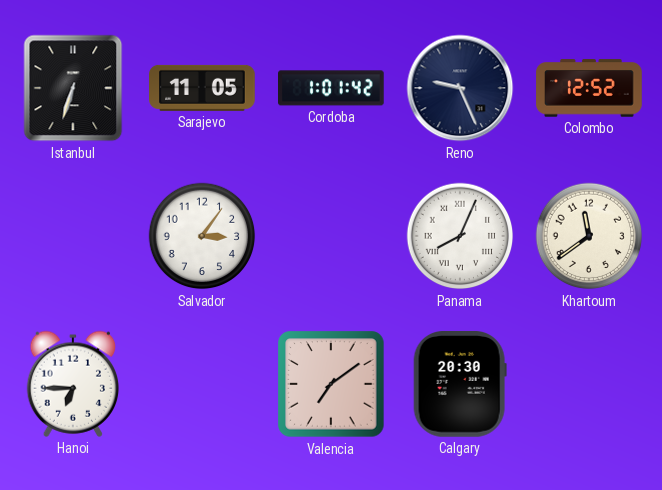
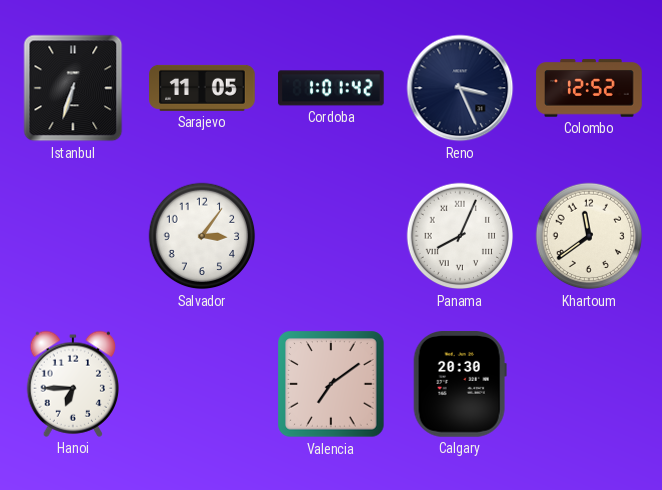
Reno: 9:26 -> 3:26
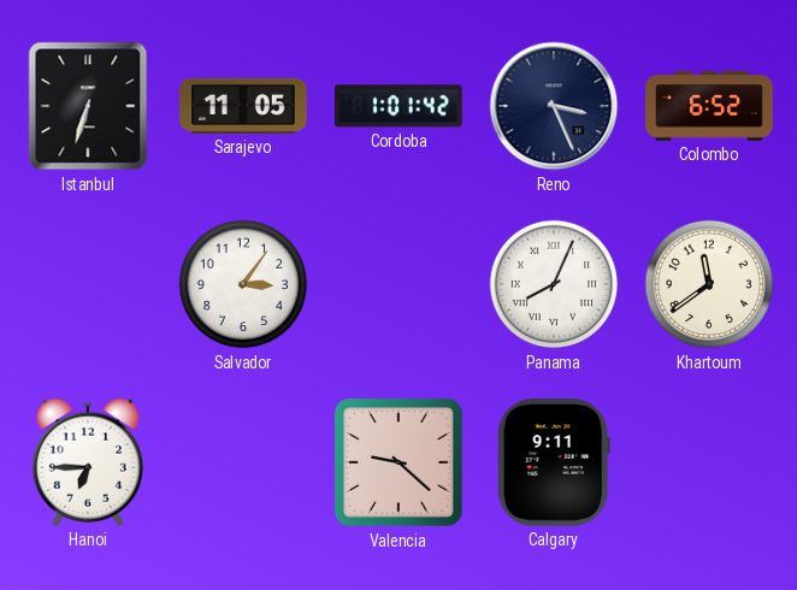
Colombo: 12:52 -> 6:52
Valencia: 7:09 -> 9:22
Calgary: 20:30 -> 9:11
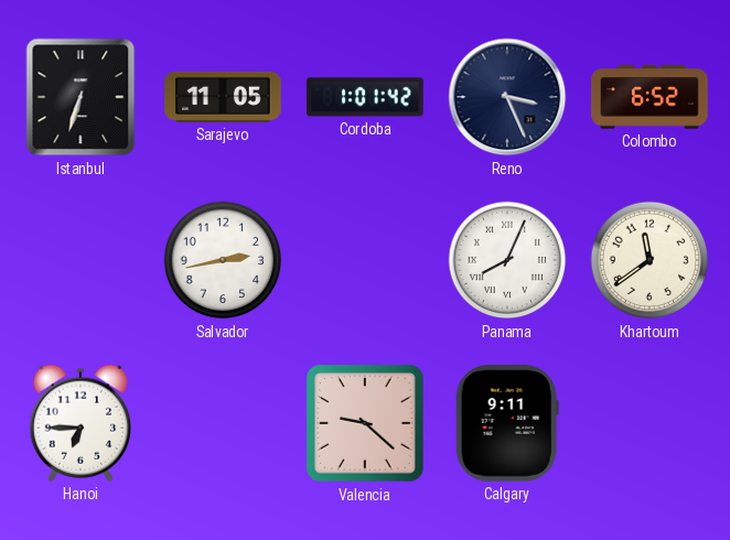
Salvador: 3:06 -> 2:43
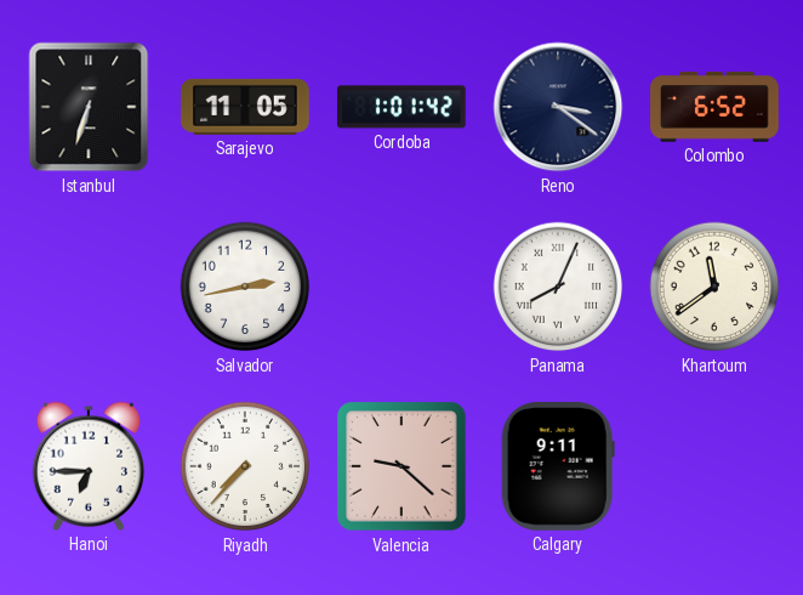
Reno: 3:26 -> 3:21
Riyadh: none -> 7:37
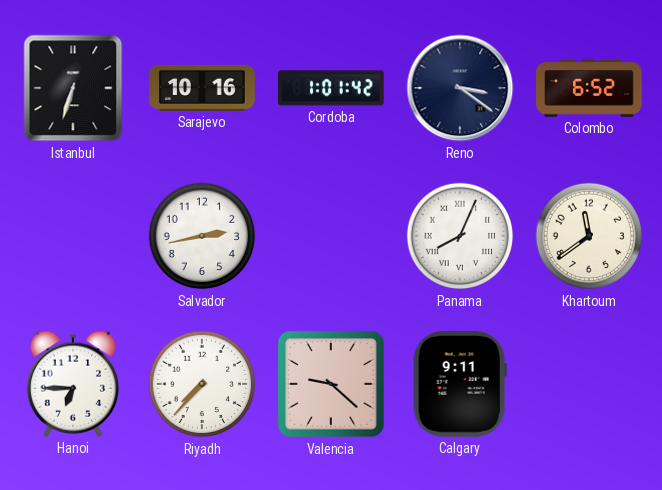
Sarajevo: 11:05 -> 10:16
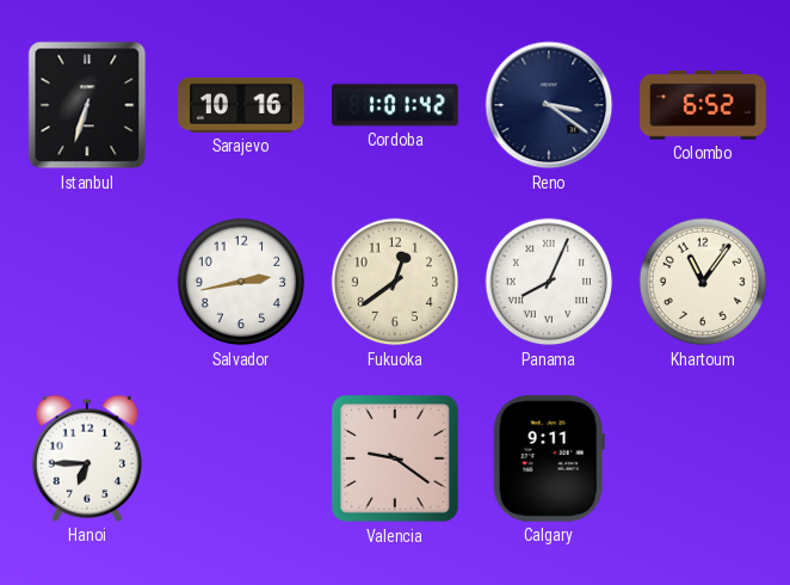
Fukuoka: none -> 12:39
Khartoum: 11:39 -> 11:06
Riyadh: 7:37 -> none
Valencia: 9:22 -> 9:21
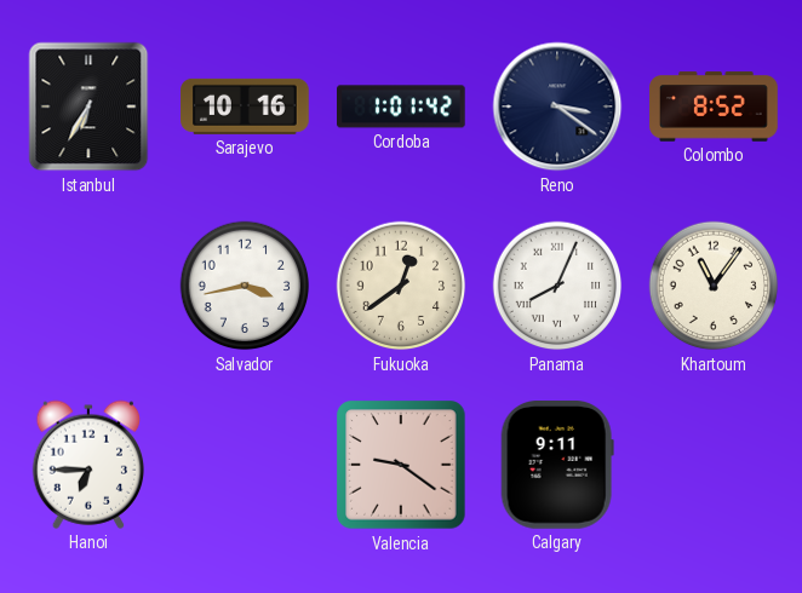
Istanbul: 6:33 -> 6:35
Colombo: 6:52 -> 8:52
Salvador: 2:43 -> 3:43
